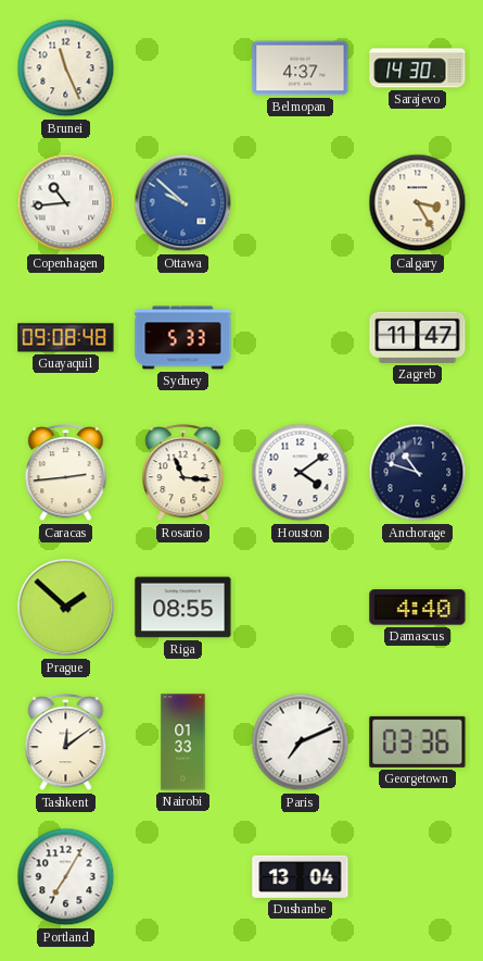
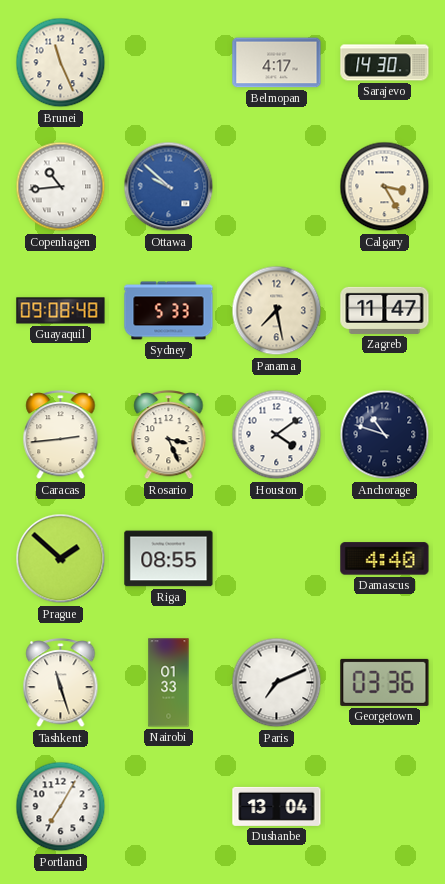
Belmopan: 4:37 -> 4:17
Panama: none -> 7:28
Rosario: 11:16 -> 3:26
Tashkent: 12:09 -> 11:27
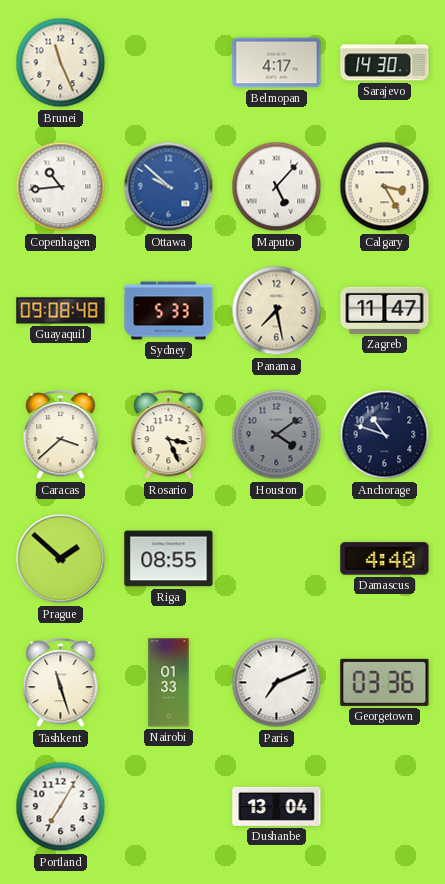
Maputo: none -> 5:07
Caracas: 2:44 -> 3:38
Houston dial: white -> grey
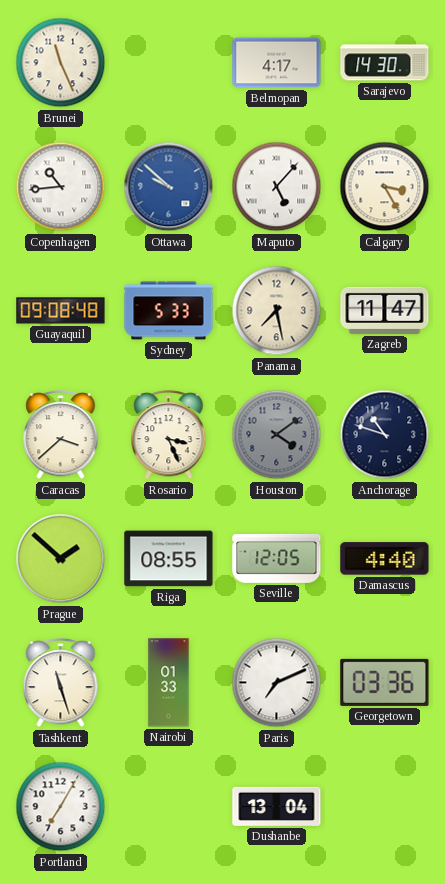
Seville: none -> 12:05
